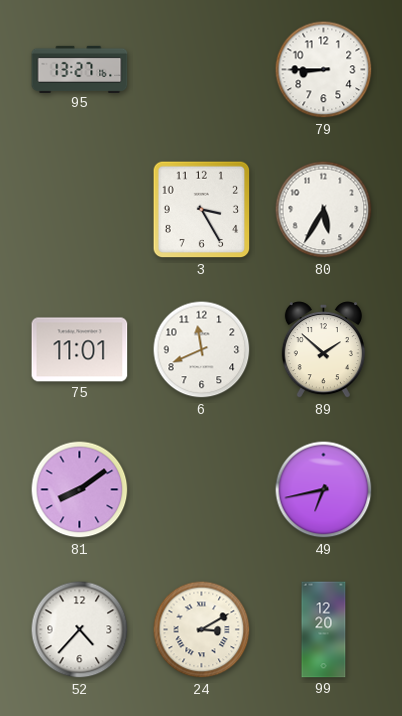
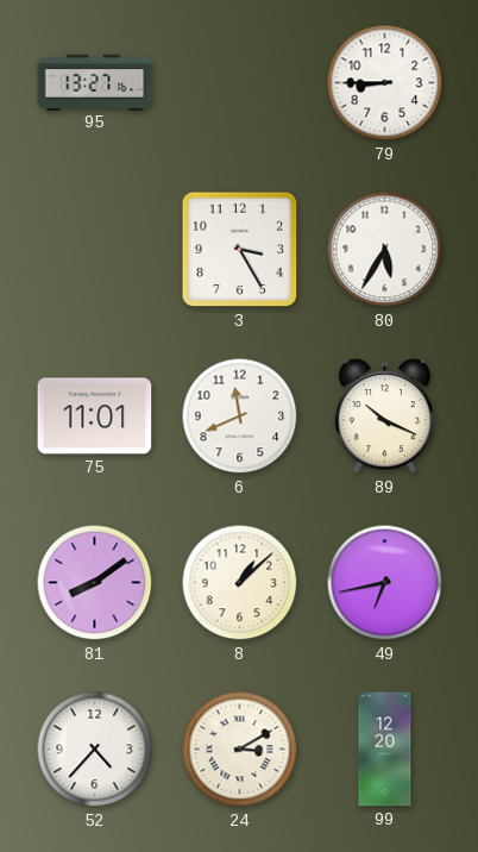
89: 1:52 -> 10:19
8: none -> 1:08
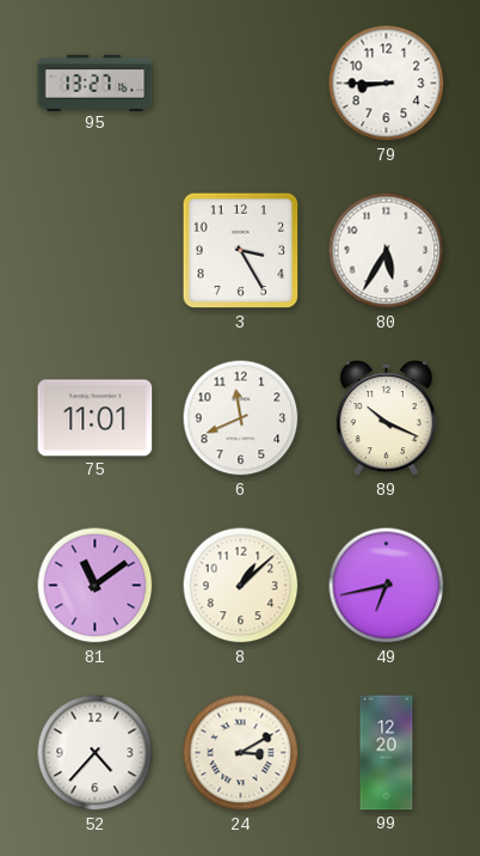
81: 8:09 -> 11:09
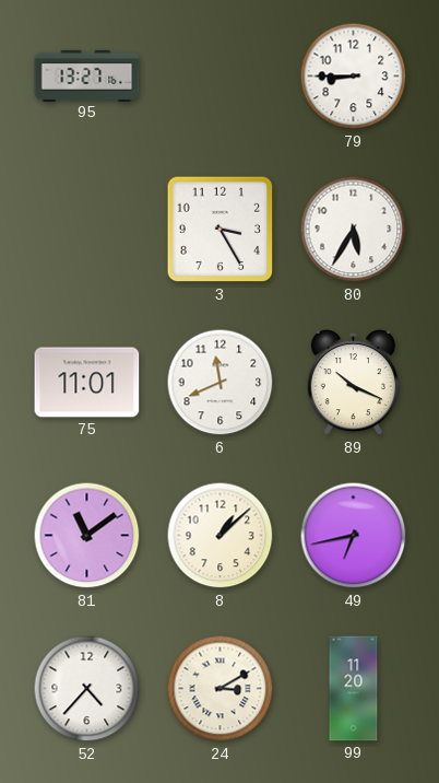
99: 12:20 -> 11:20
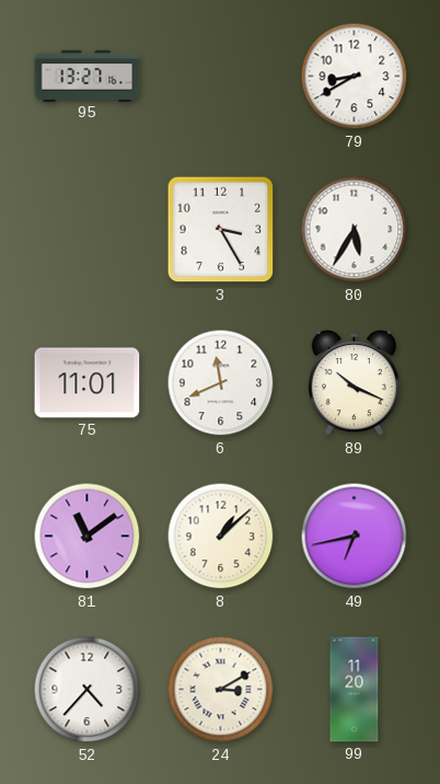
79: 8:45 -> 8:40
